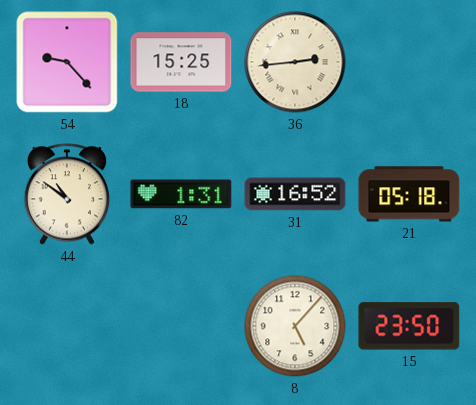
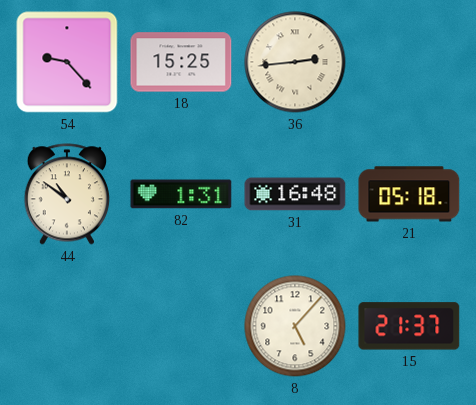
31: 16:52 -> 16:48
15: 23:50 -> 21:37
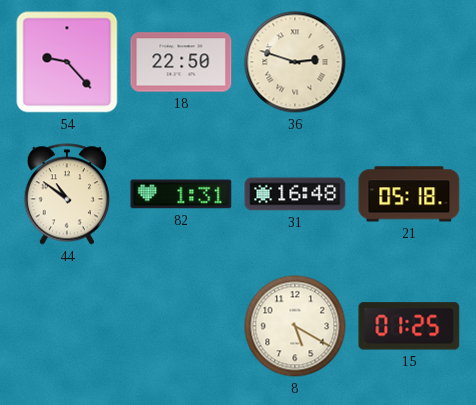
18: 15:25 -> 22:50
36: 2:44 -> 2:48
8: 5:07 -> 5:20
15: 21:37 -> 01:25
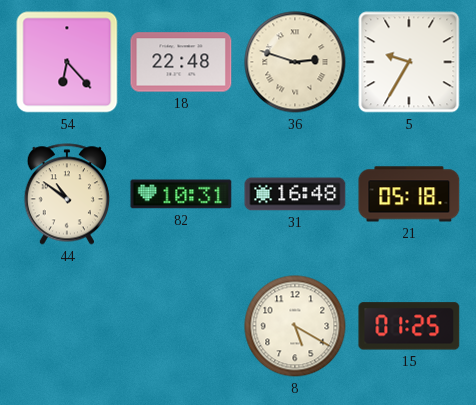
54: 9:23 -> 6:23
18: 22:50 -> 22:48
5: none -> 9:35
82: 1:31 -> 10:31
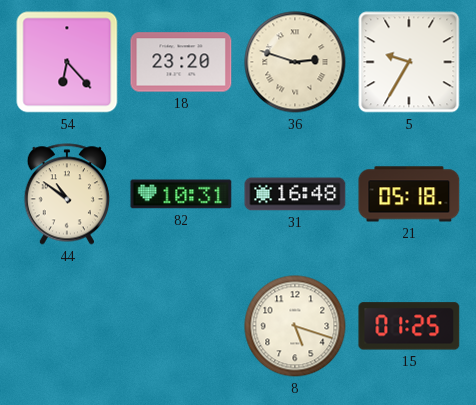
18: 22:48 -> 23:20
8: 5:20 -> 5:18
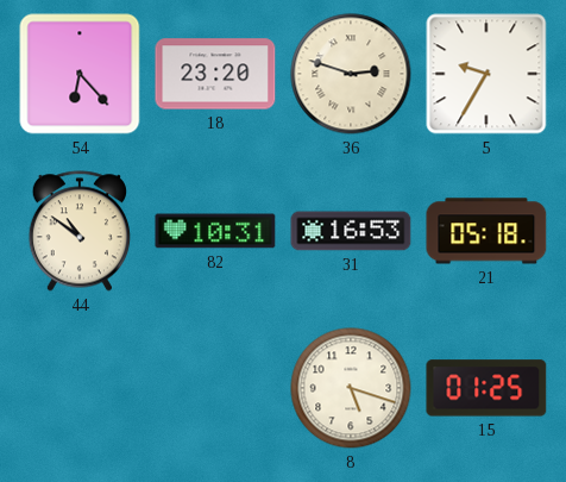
31: 16:48 -> 16:53
